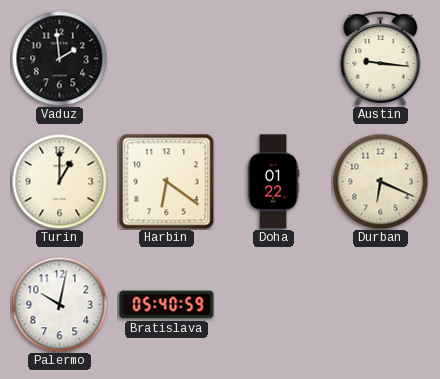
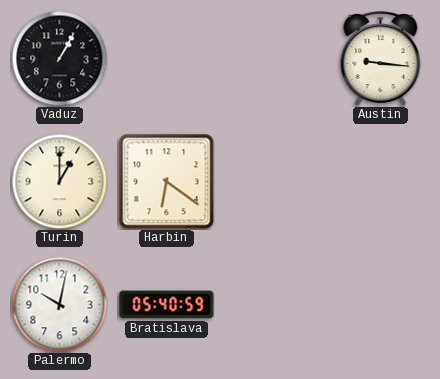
Vaduz: 1:59 -> 1:05
Doha: 01:22 -> none
Durban: 6:19 -> none
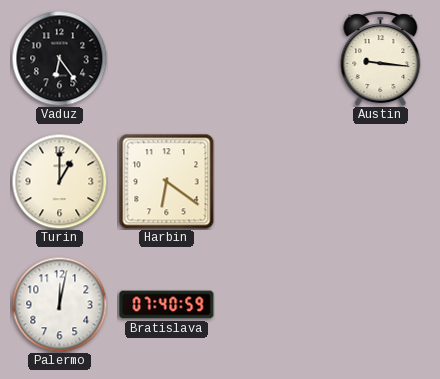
Vaduz: 1:05 -> 6:24
Palermo: 10:02 -> 12:02
Bratislava: 05:40 -> 07:40
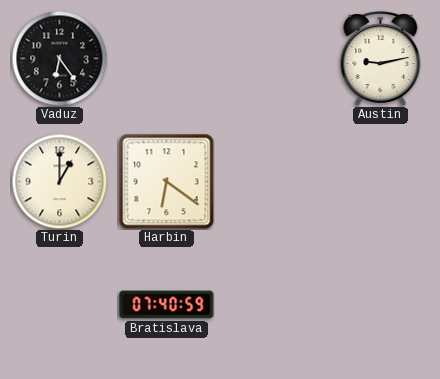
Austin: 9:16 -> 9:13
Palermo: 12:02 -> none
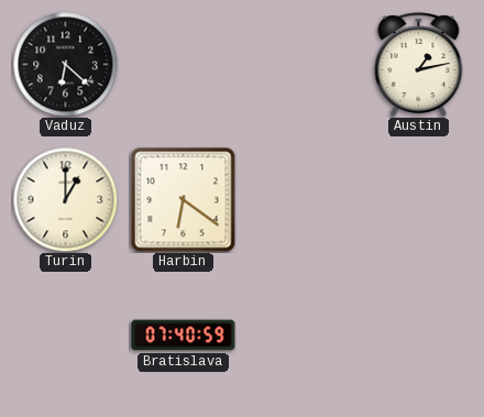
Vaduz: 6:24 -> 6:22
Austin: 9:13 -> 1:13
